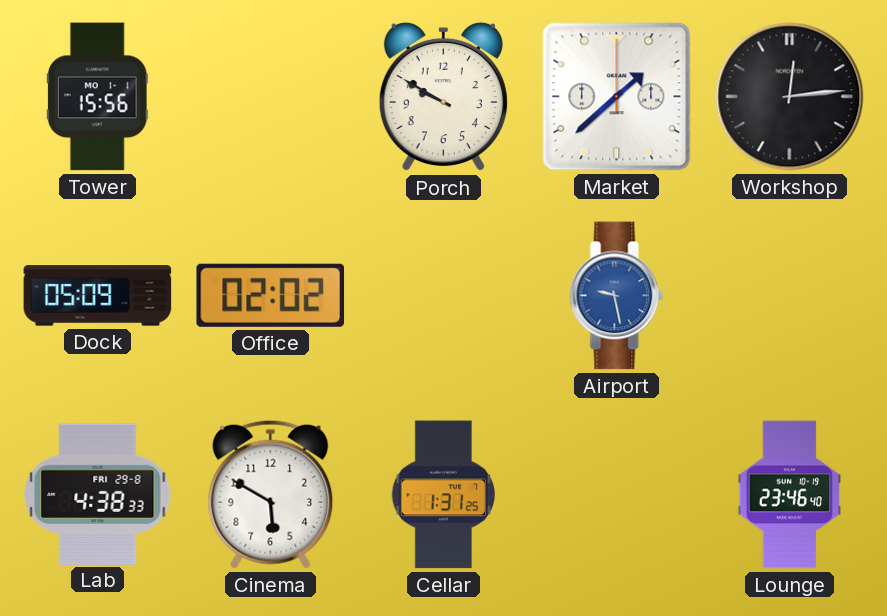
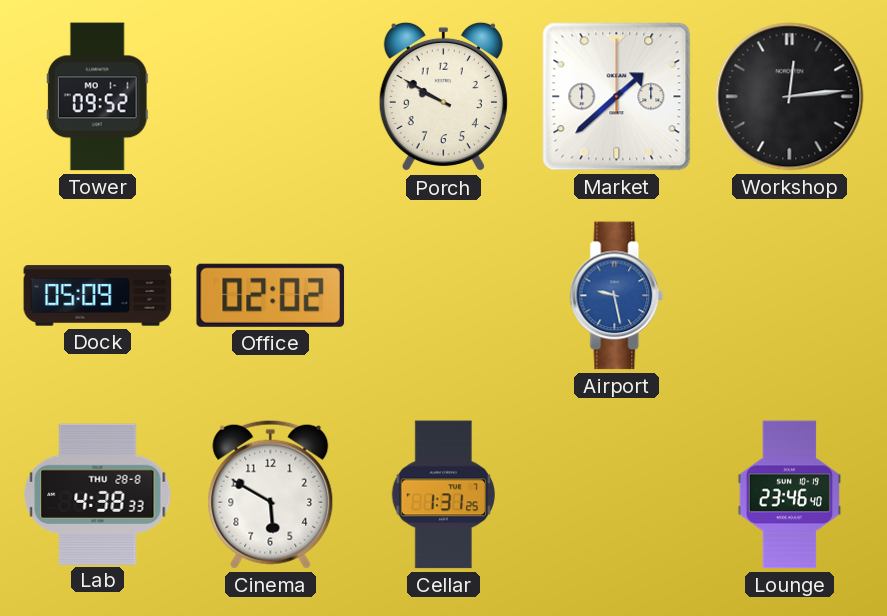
Tower: 15:56 -> 09:52
Lab date: FRI 29-8 -> THU 28-8
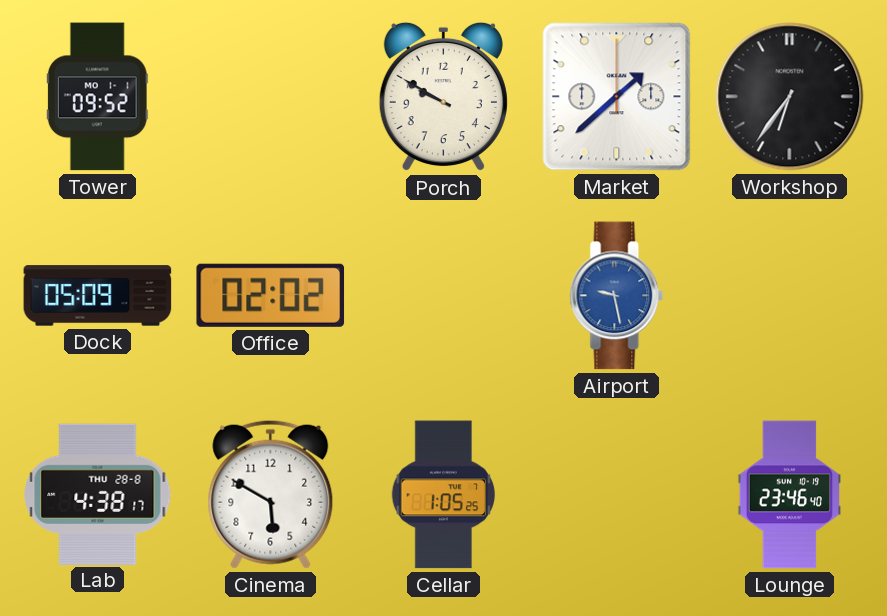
Workshop: 12:14 -> 6:36
Lab: 4:38:33 -> 4:38:17
Cellar: 1:31 -> 1:05
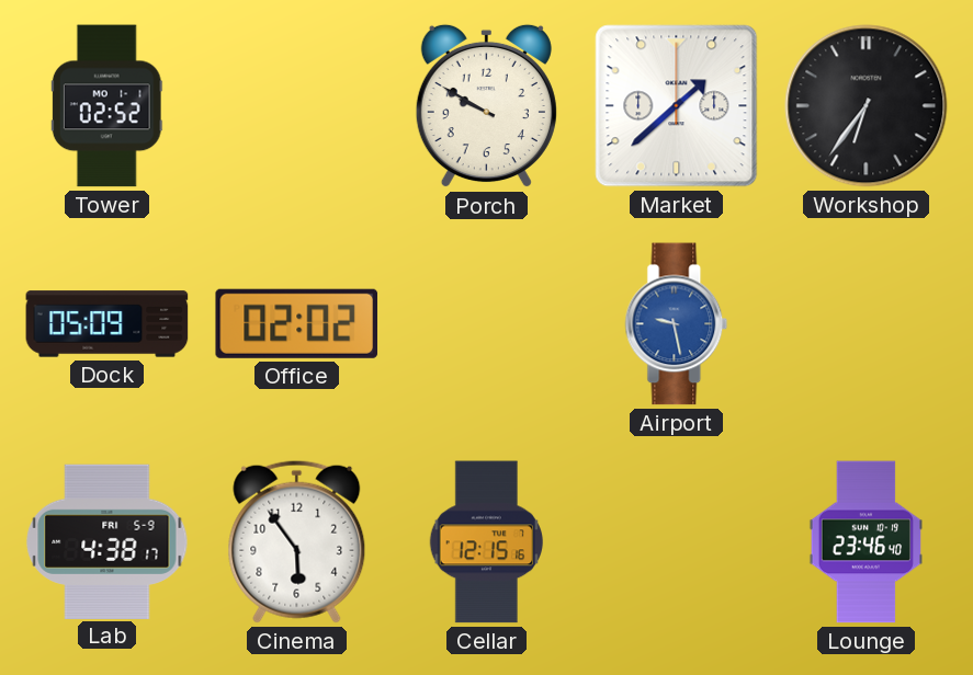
Tower: 09:52 -> 02:52
Lab date: THU 28-8 -> FRI 5-9
Cinema: 5:50 -> 5:54
Cellar: 1:05 -> 12:15
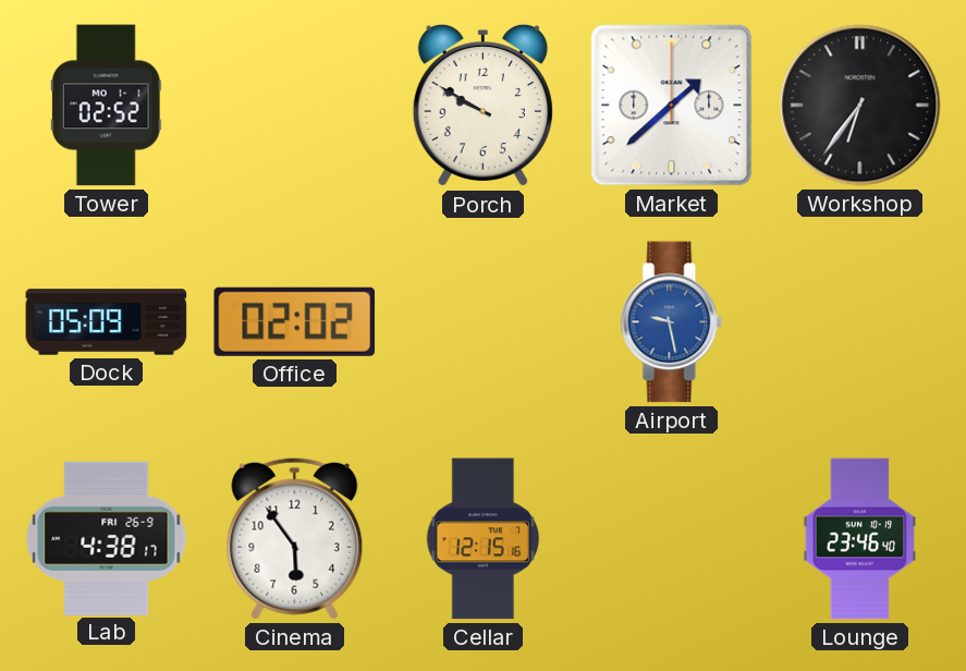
Lab date: FRI 5-9 -> FRI 26-9
